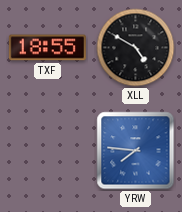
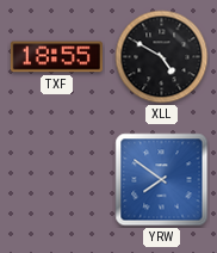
YRW: 7:46 -> 7:51
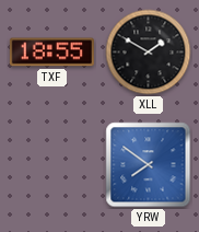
XLL: 4:50 -> 1:50
